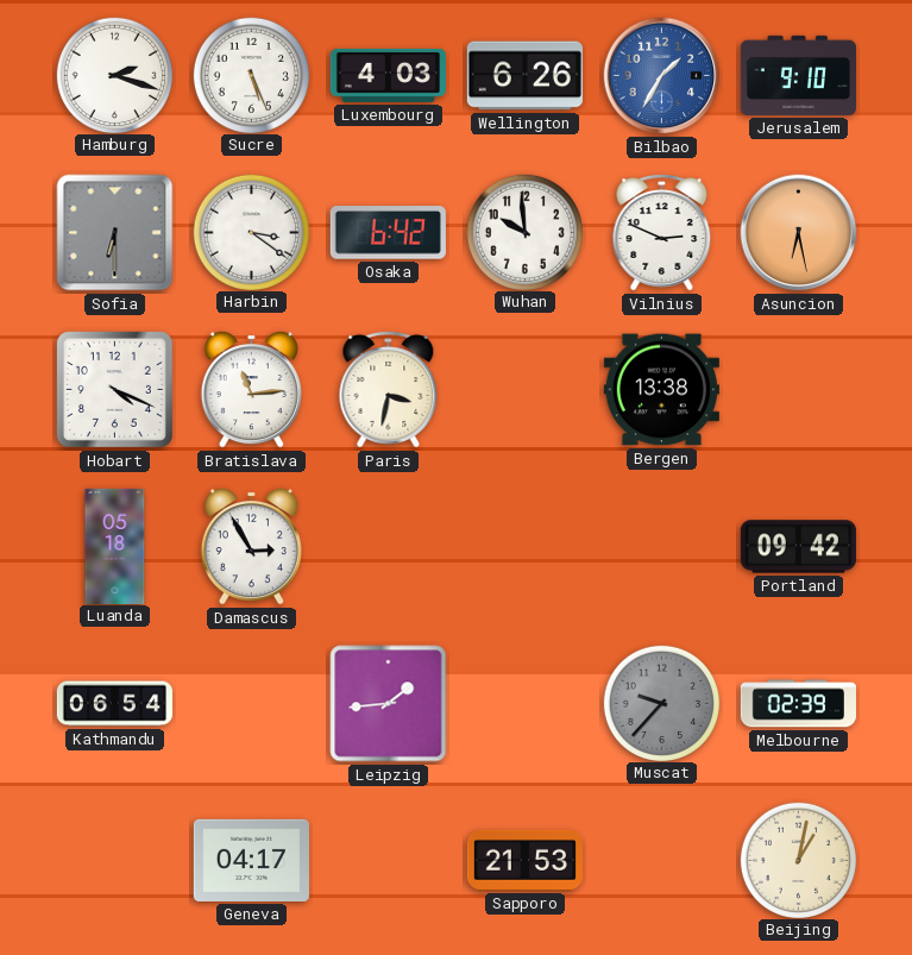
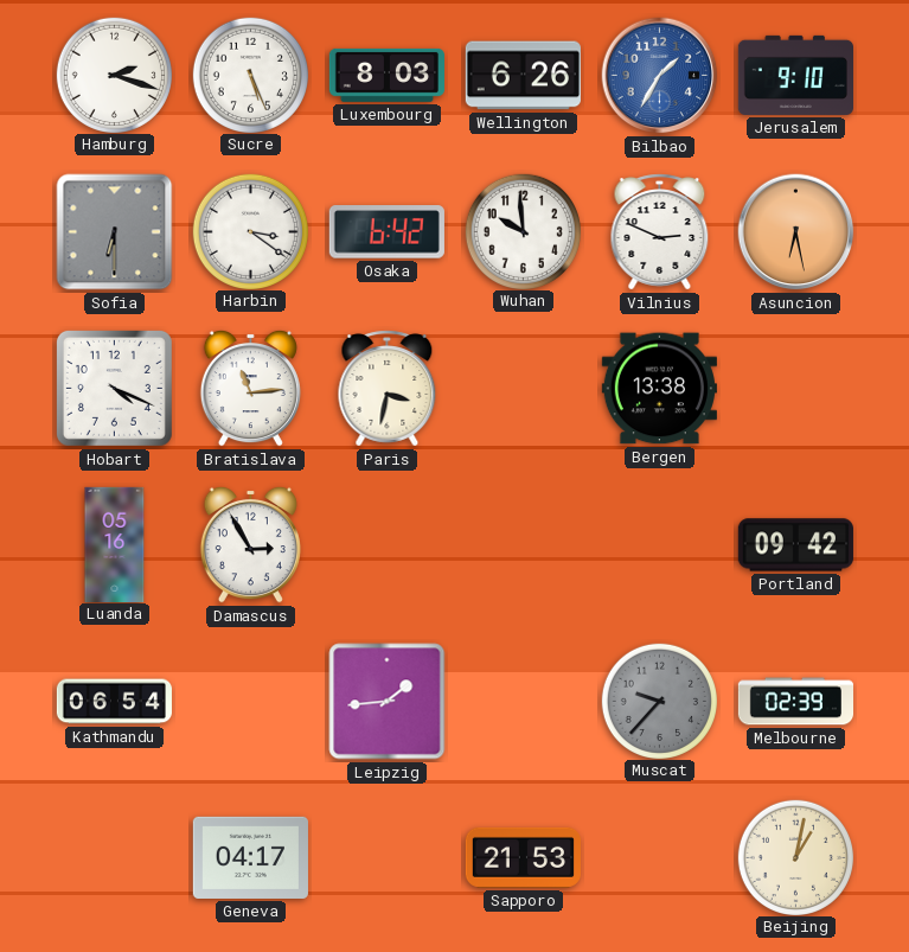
Luxembourg: 4:03 -> 8:03
Luanda: 05:18 -> 05:16
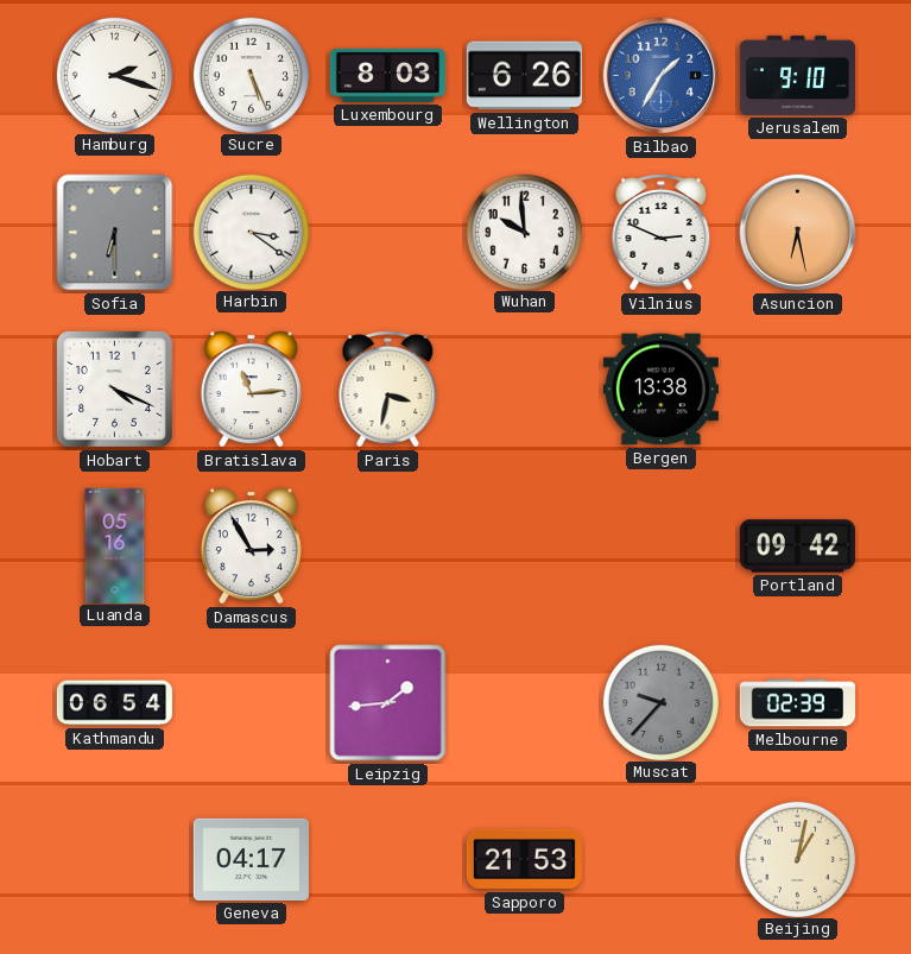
Osaka: 6:42 -> none
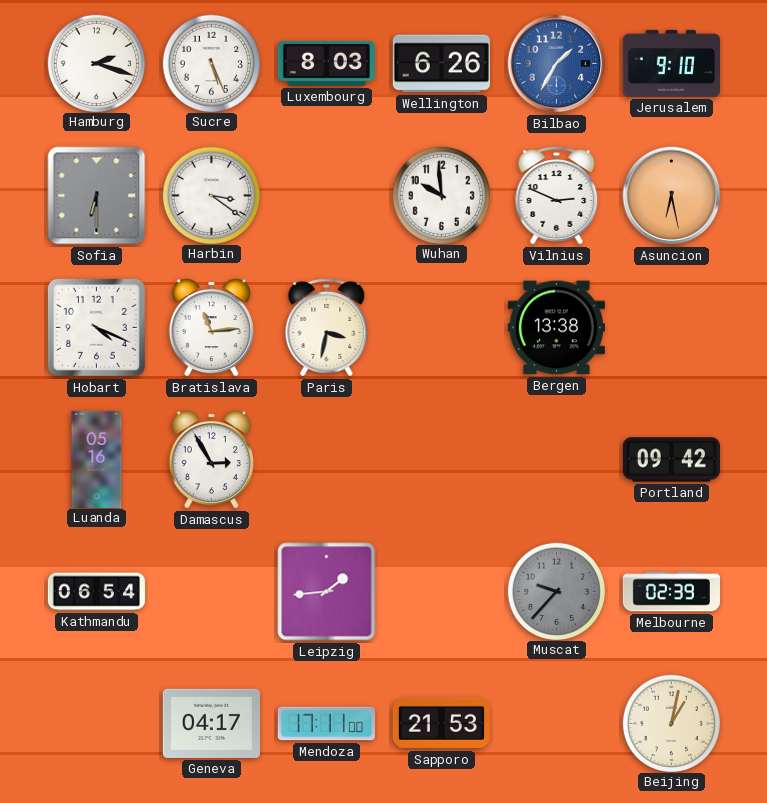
Mendoza: none -> 17:11
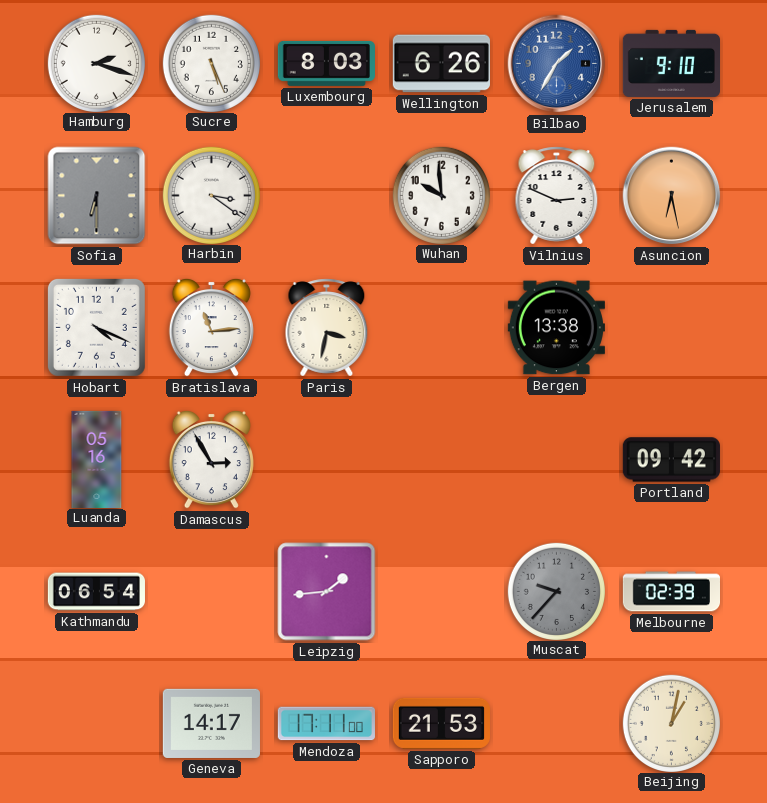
Geneva: 04:17 -> 14:17
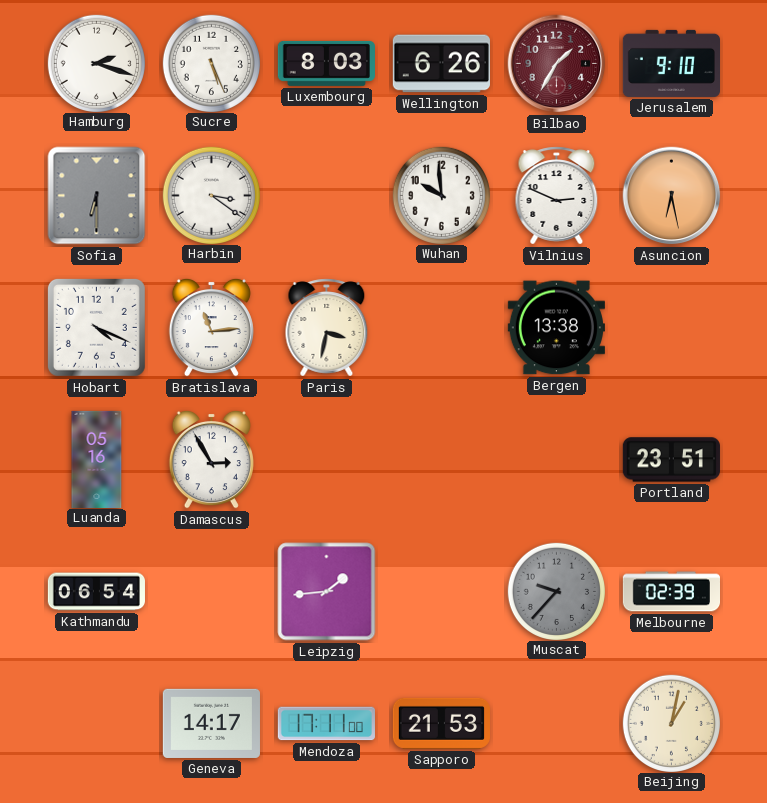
Bilbao dial: blue -> burgundy
Portland: 09:42 -> 23:51
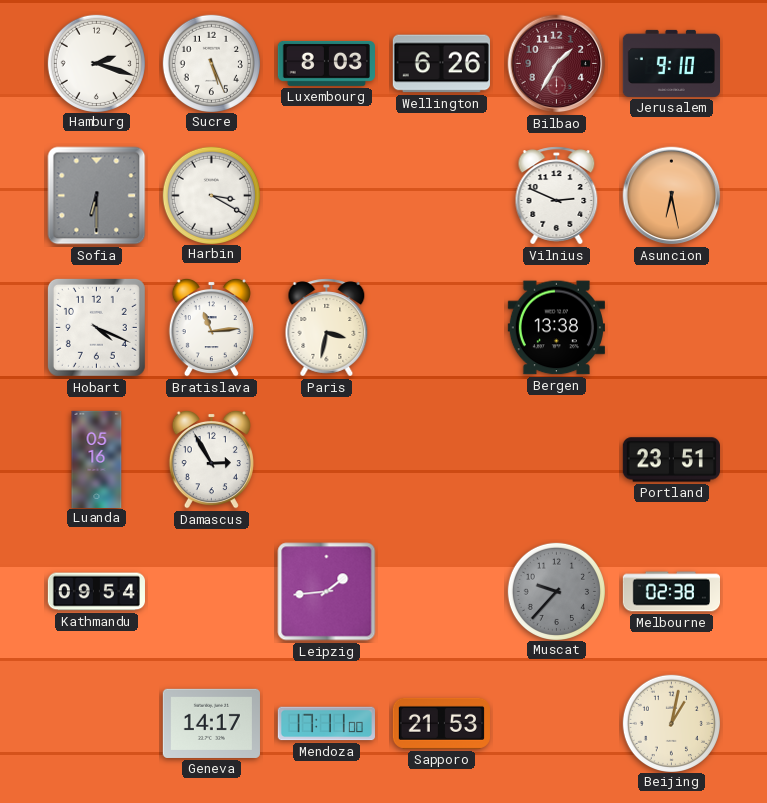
Harbin: 3:21 -> 3:20
Wuhan: 9:59 -> none
Kathmandu: 06:54 -> 09:54
Melbourne: 02:39 -> 02:38
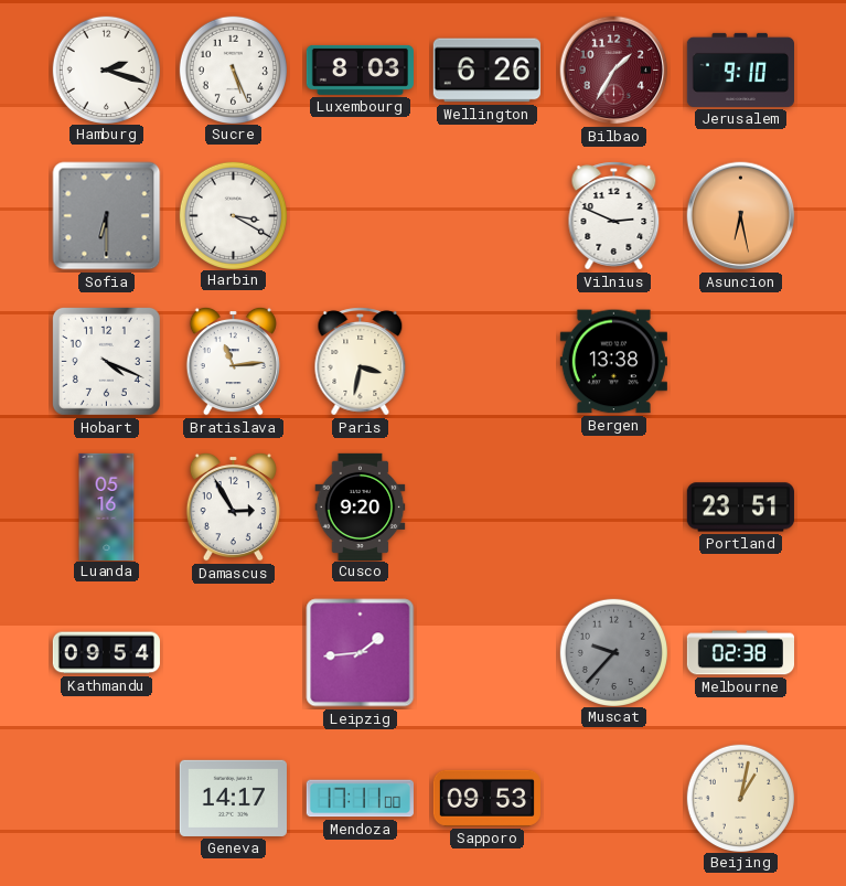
Cusco: none -> 9:20
Sapporo: 21:53 -> 09:53
